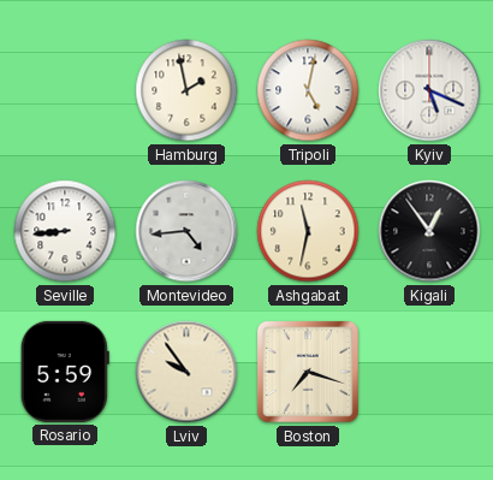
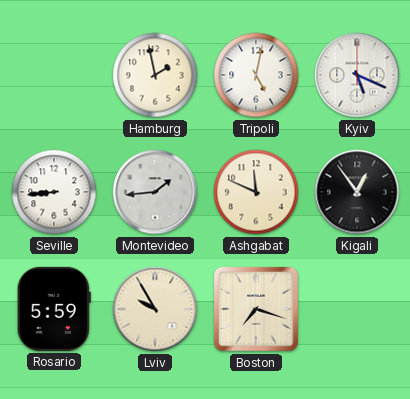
Montevideo: 4:44 -> 1:44
Ashgabat: 11:32 -> 11:49
Lviv: 9:54 -> 9:55
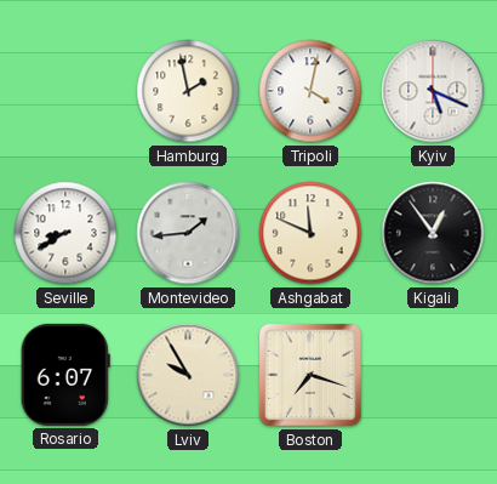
Tripoli: 5:02 -> 4:02
Seville: 8:44 -> 8:40
Rosario: 5:59 -> 6:07
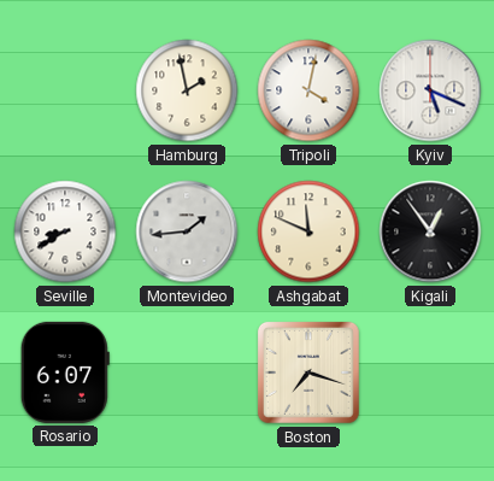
Lviv: 9:55 -> none
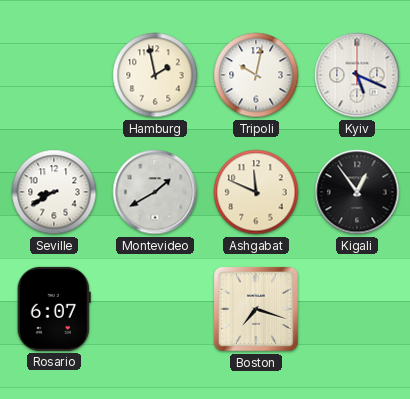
Tripoli: 4:02 -> 10:02
Montevideo: 1:44 -> 1:40
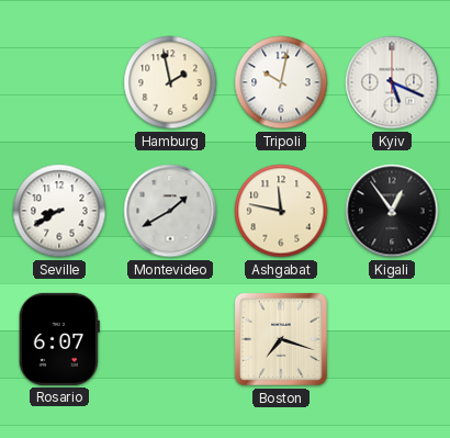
Ashgabat: 11:49 -> 11:47
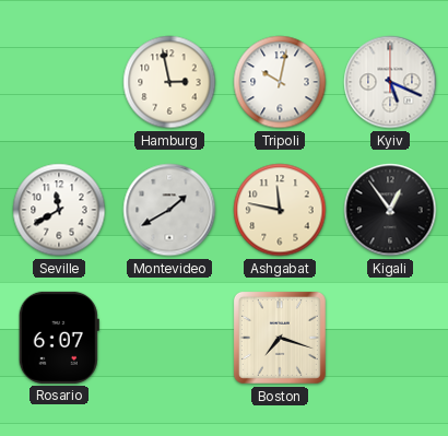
Hamburg: 1:58 -> 2:58
Seville: 8:40 -> 11:40
